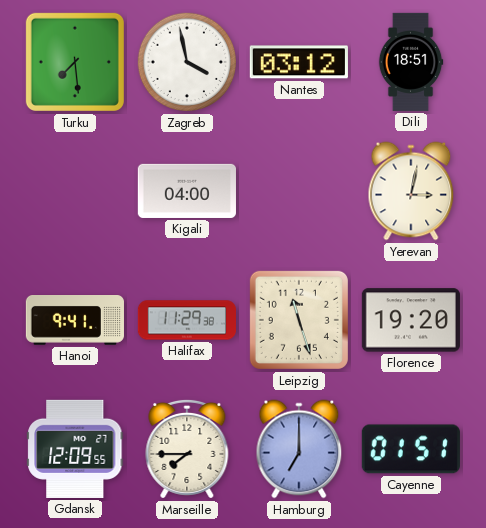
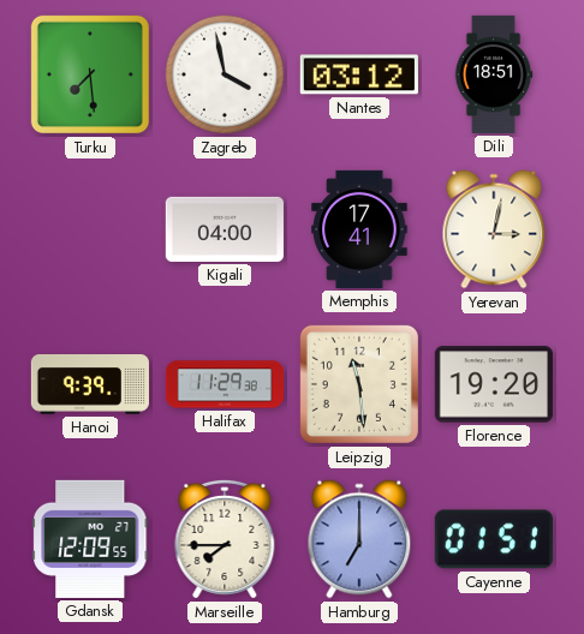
Memphis: none -> 17:41
Hanoi: 9:41 -> 9:39
Leipzig: 11:27 -> 11:29
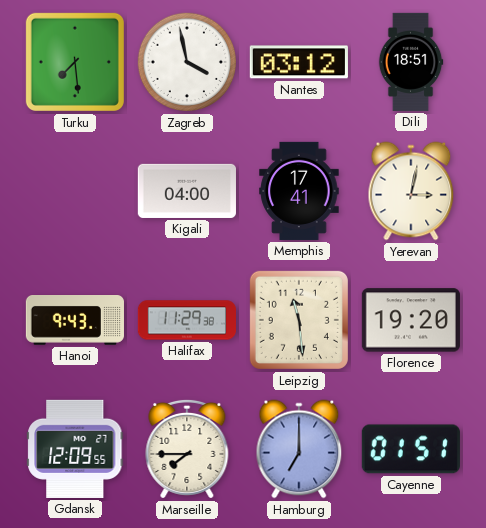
Hanoi: 9:39 -> 9:43
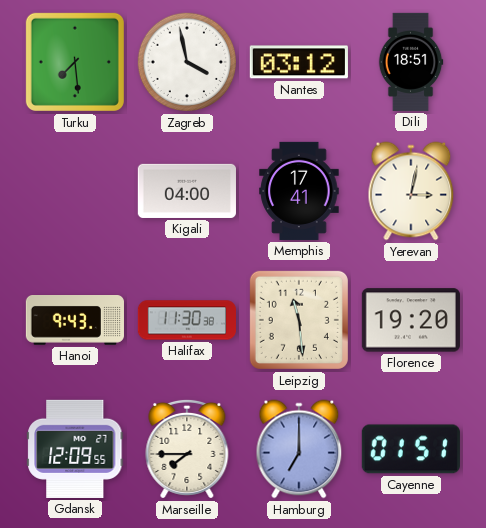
Halifax: 11:29 -> 11:30
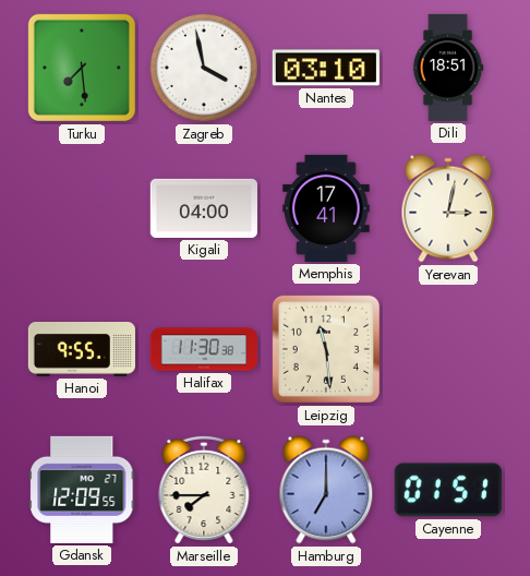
Nantes: 03:12 -> 03:10
Hanoi: 9:43 -> 9:55
Florence: 19:20 -> none
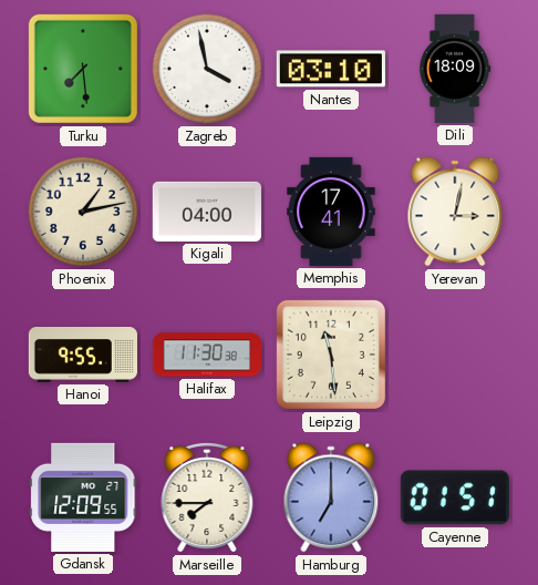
Dili: 18:51 -> 18:09
Phoenix: none -> 1:13
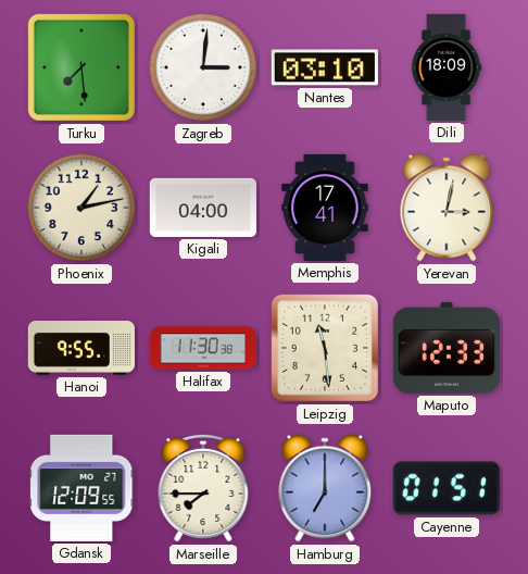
Zagreb: 3:58 -> 3:01
Maputo: none -> 12:33
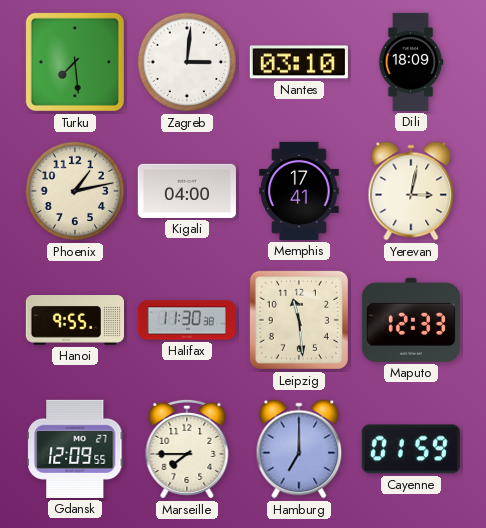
Cayenne: 01:51 -> 01:59
